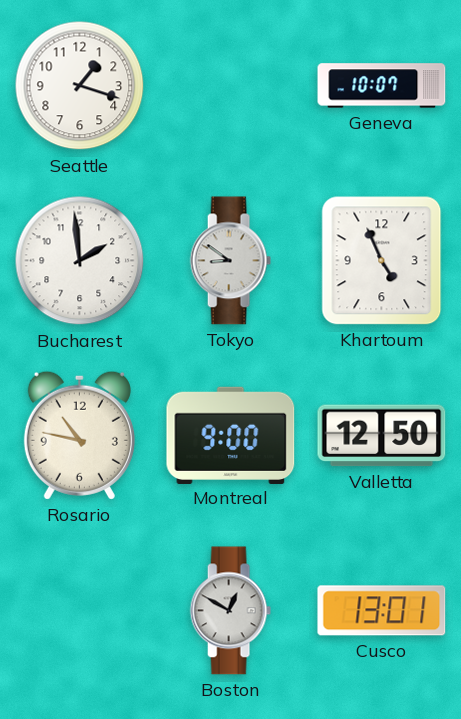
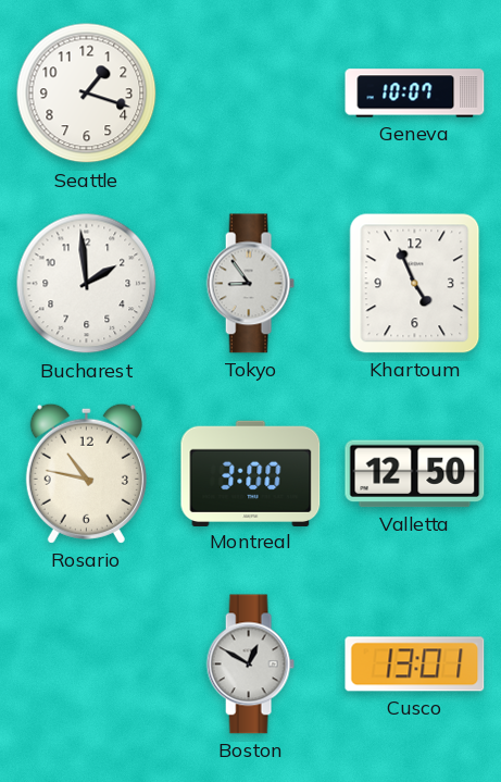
Tokyo: 8:51 -> 8:54
Montreal: 9:00 -> 3:00
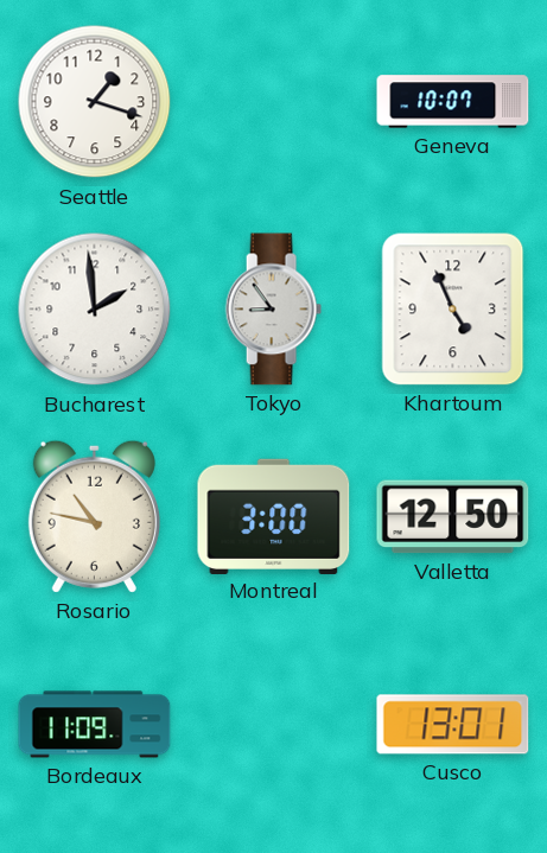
Bordeaux: none -> 11:09
Boston: 12:50 -> none
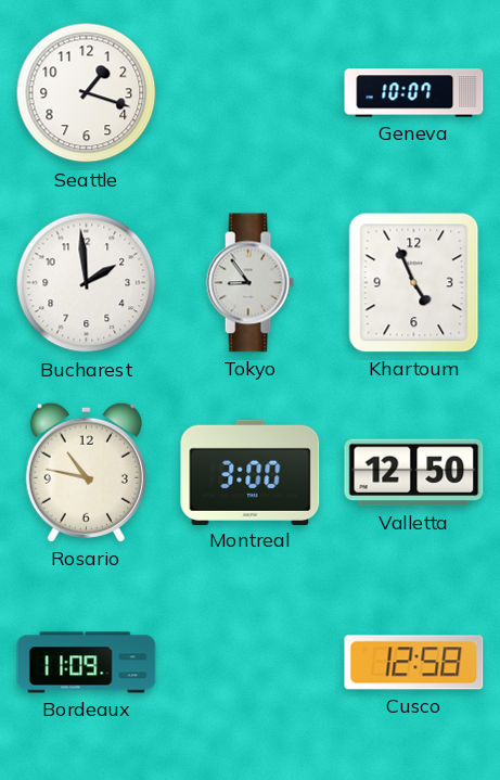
Cusco: 13:01 -> 12:58
